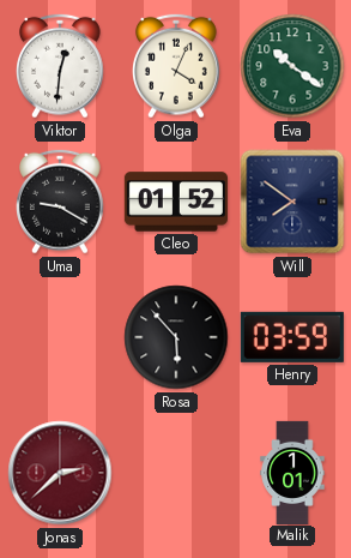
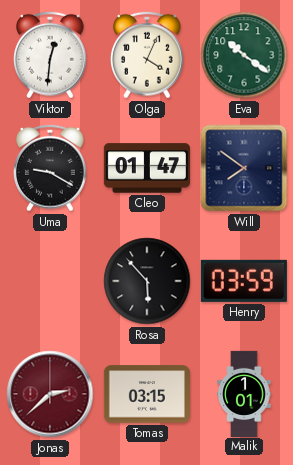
Cleo: 01:52 -> 01:47
Tomas: none -> 03:15
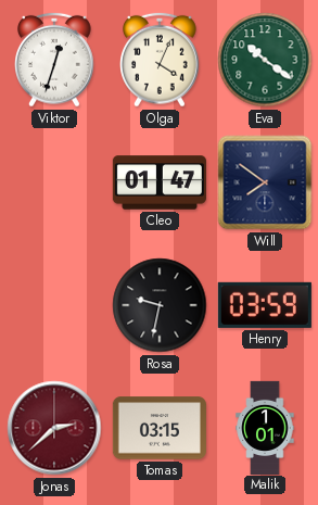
Viktor: 12:31 -> 12:33
Uma: 9:20 -> none
Rosa: 5:53 -> 9:32
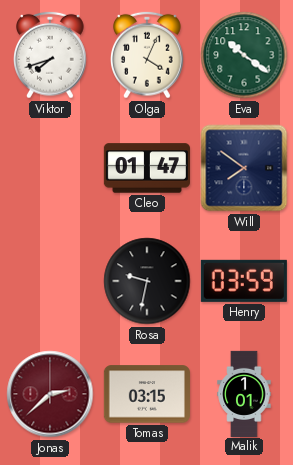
Viktor: 12:33 -> 7:42
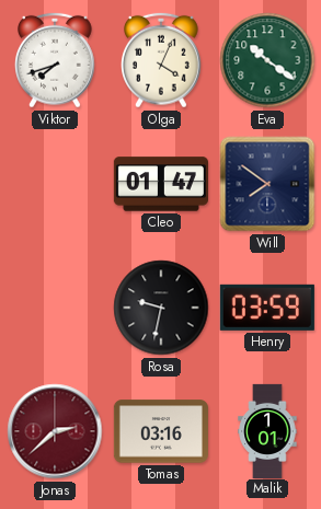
Tomas: 03:15 -> 03:16
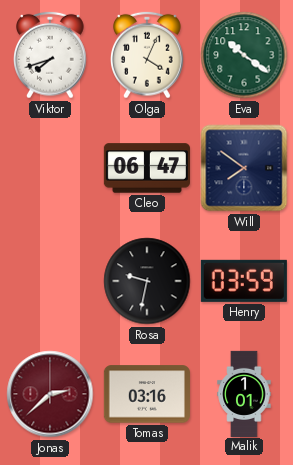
Cleo: 01:47 -> 06:47
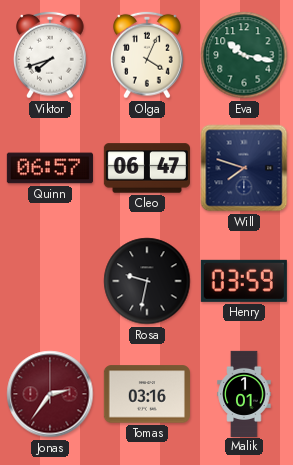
Eva: 10:21 -> 10:17
Quinn: none -> 06:57
Will: 7:51 -> 7:48
Jonas: 2:38 -> 2:36
